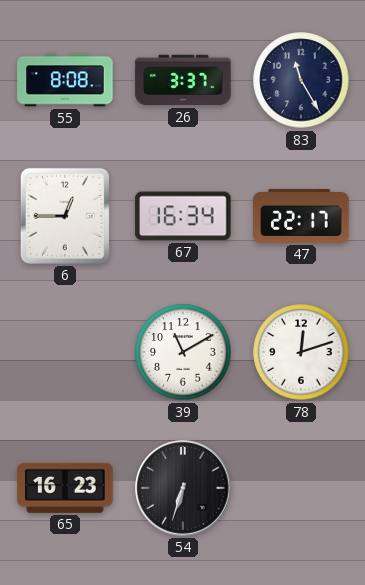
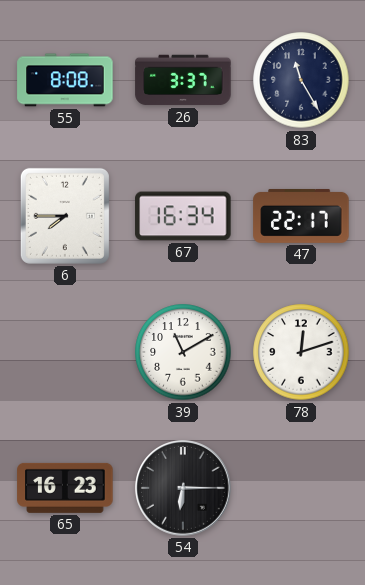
6: 12:45 -> 7:45
54: 6:33 -> 6:15
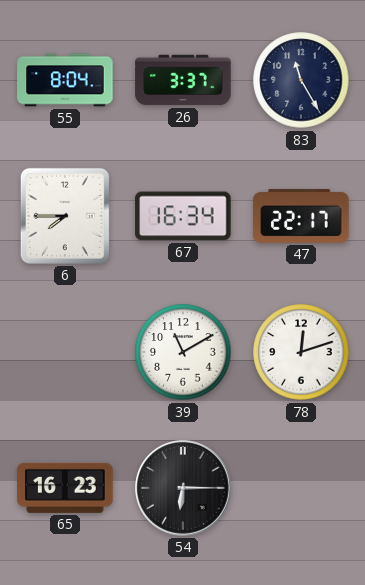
55: 8:08 -> 8:04
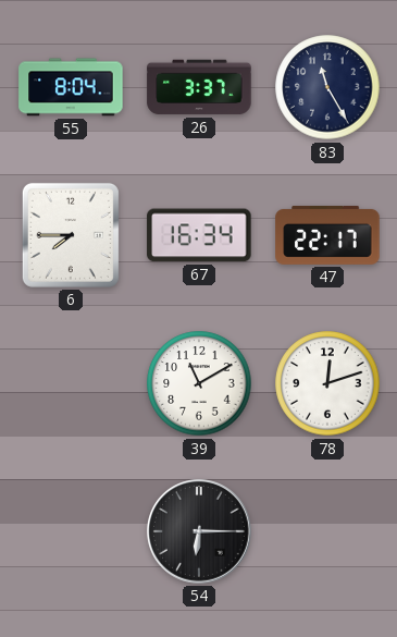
65: 16:23 -> none
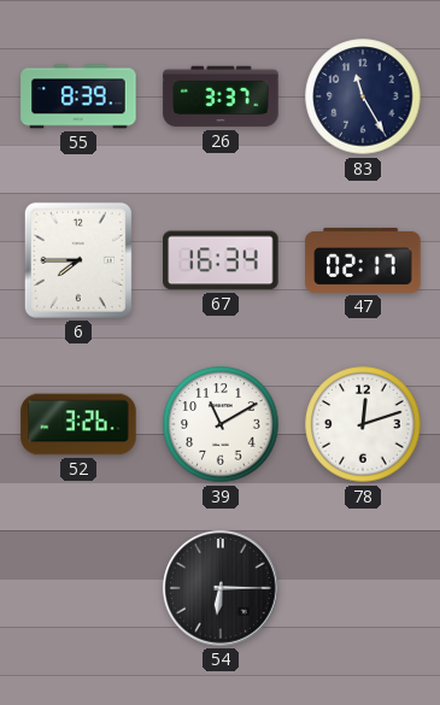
55: 8:04 -> 8:39
47: 22:17 -> 02:17
52: none -> 3:26
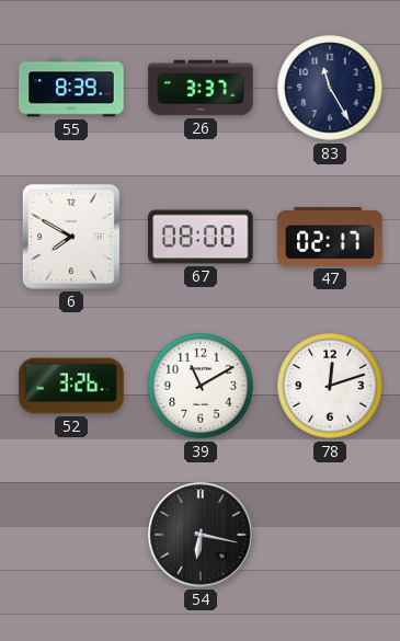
6: 7:45 -> 7:50
67: 16:34 -> 08:00
54: 6:15 -> 6:17
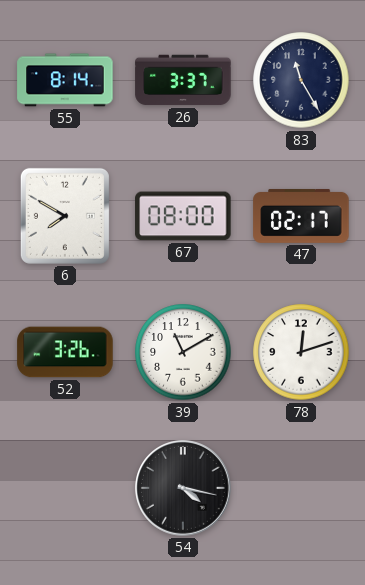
55: 8:39 -> 8:14
54: 6:17 -> 4:17
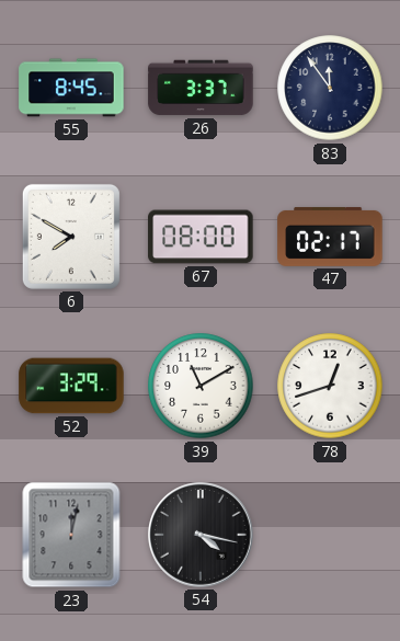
55: 8:14 -> 8:45
83: 11:25 -> 11:54
52: 3:26 -> 3:29
78: 12:12 -> 12:42
23: none -> 12:02
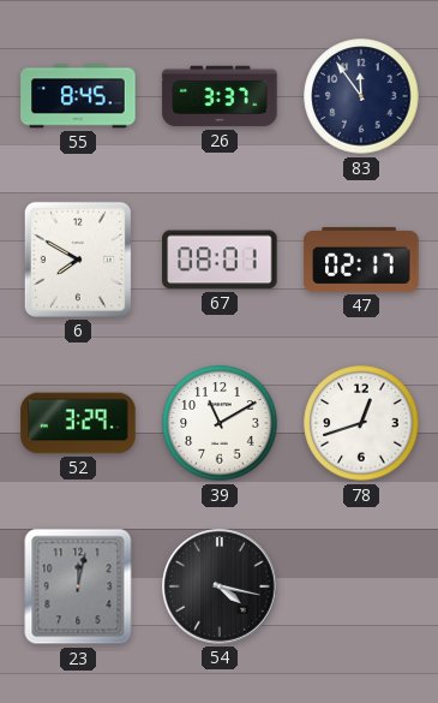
67: 08:00 -> 08:01
